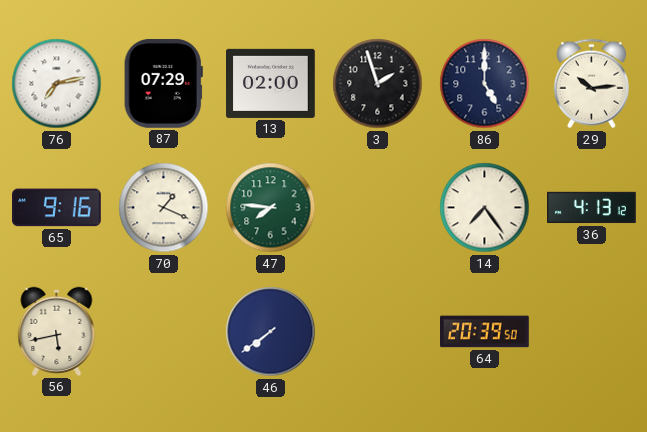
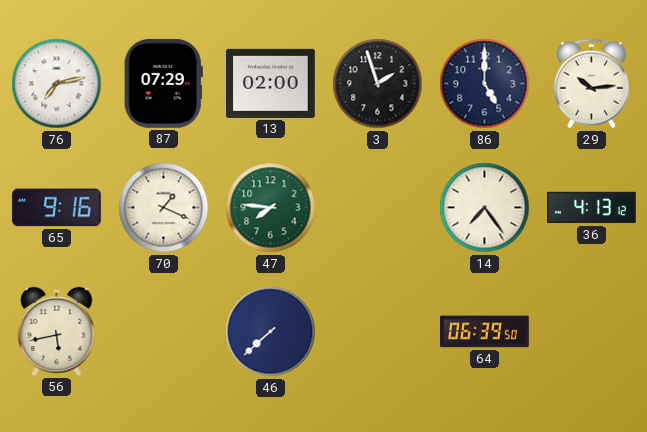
46: 7:39 -> 7:38
64: 20:39 -> 06:39
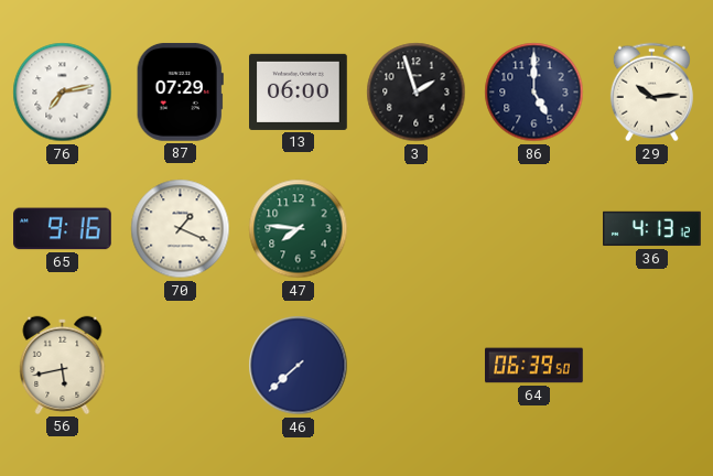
13: 02:00 -> 06:00
14: 7:24 -> none
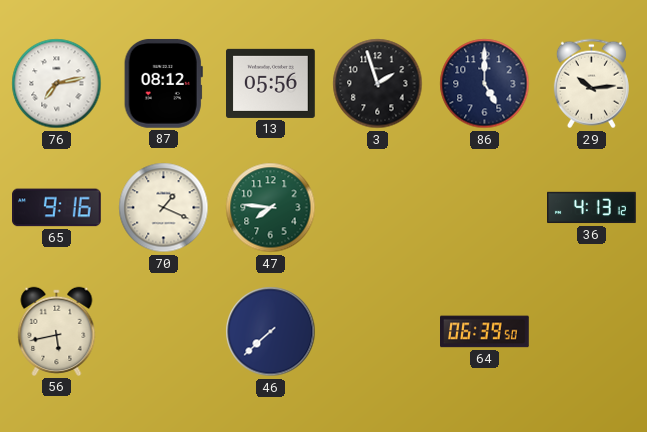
87: 07:29 -> 08:12
13: 06:00 -> 05:56
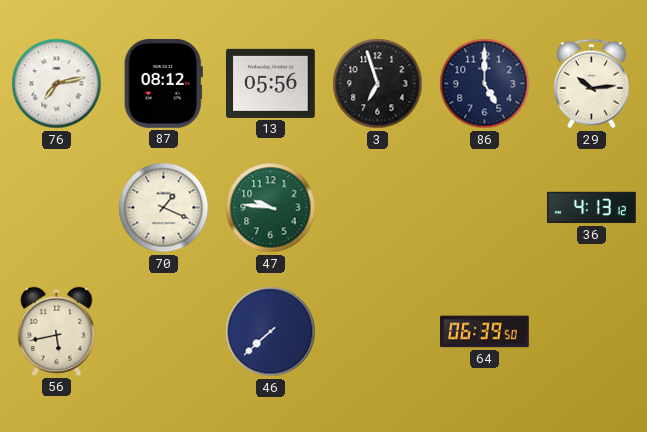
3: 1:57 -> 6:57
65: 9:16 -> none
47: 7:46 -> 9:46
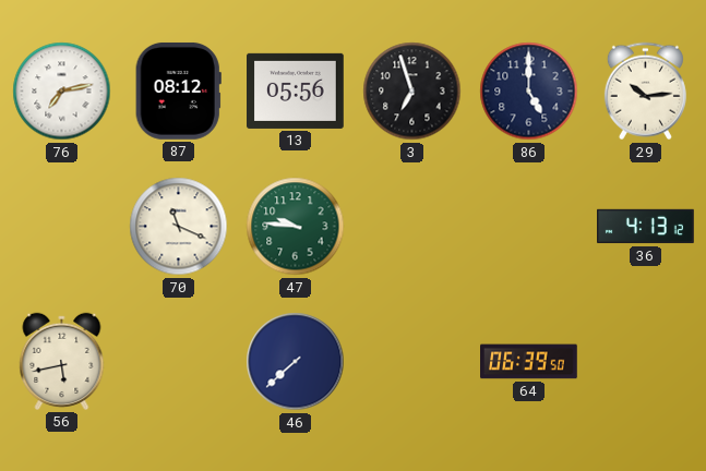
70: 1:19 -> 11:19
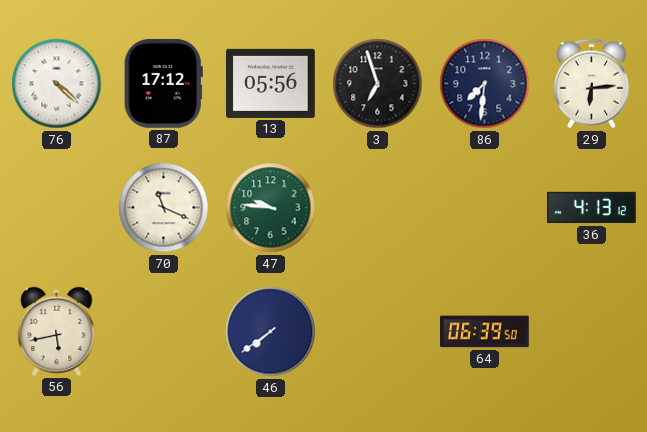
76: 7:13 -> 4:22
87: 08:12 -> 17:12
86: 5:00 -> 7:31
29: 10:14 -> 6:14
46: 7:38 -> 7:39
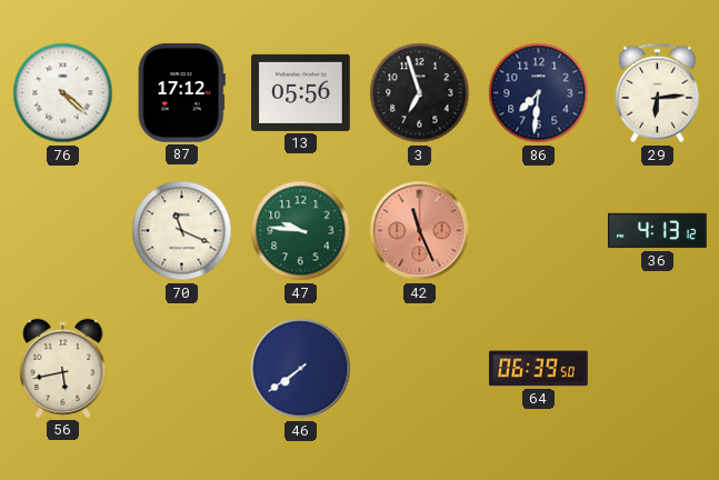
42: none -> 11:26
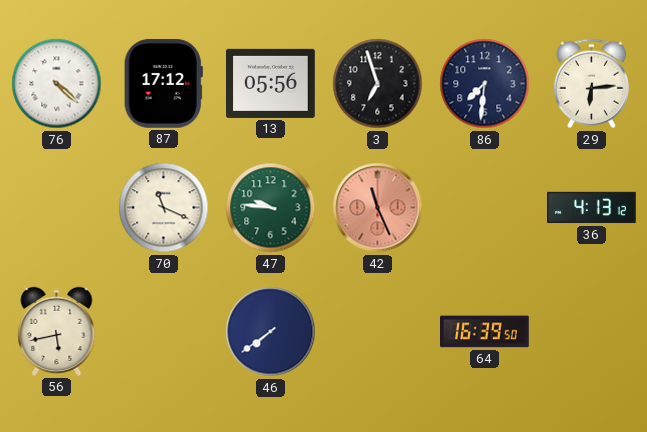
64: 06:39 -> 16:39
